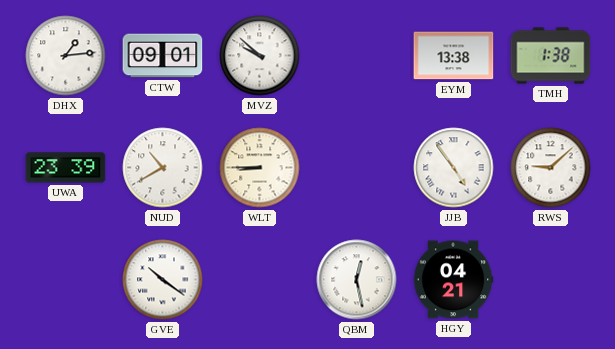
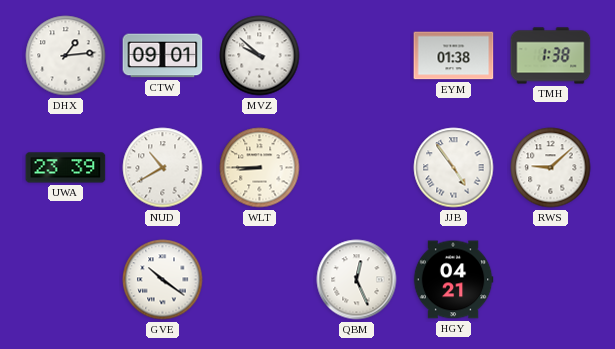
EYM: 13:38 -> 01:38
QBM: 12:28 -> 12:26
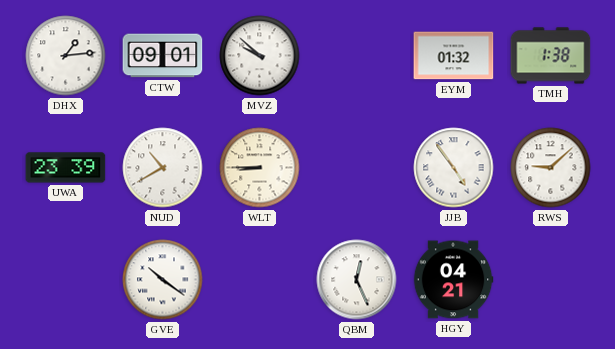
EYM: 01:38 -> 01:32
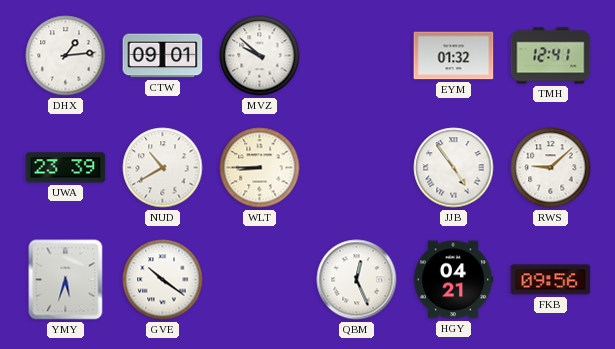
TMH: 1:38 -> 12:41
YMY: none -> 5:33
FKB: none -> 09:56
